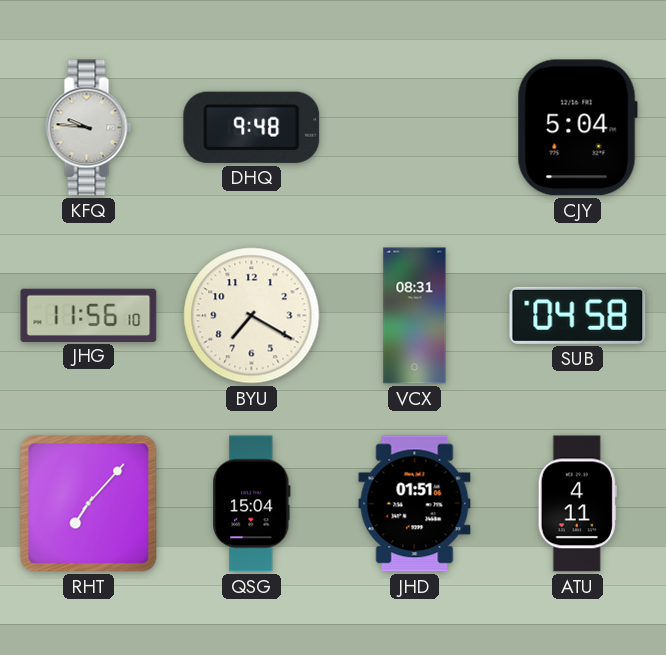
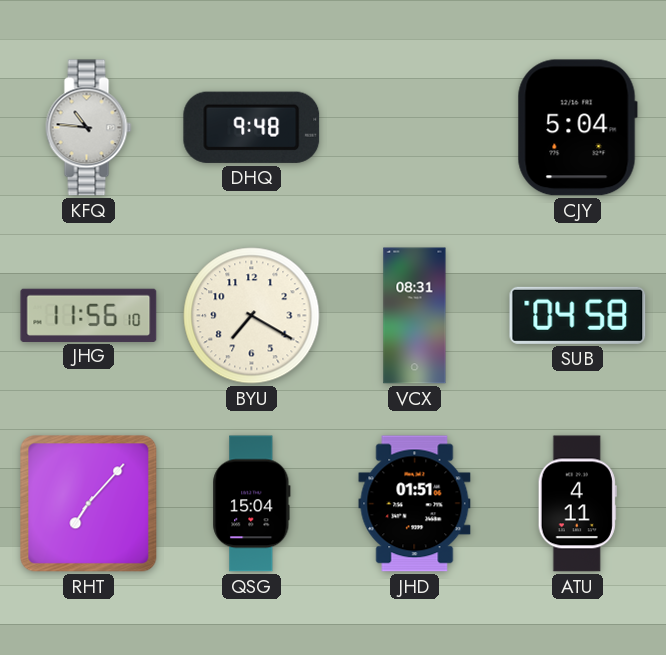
KFQ: 9:46 -> 10:46
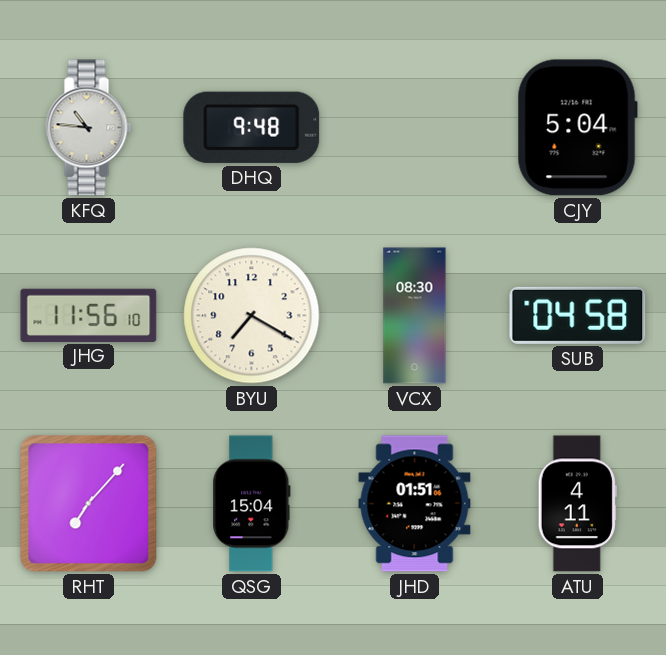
VCX: 08:31 -> 08:30
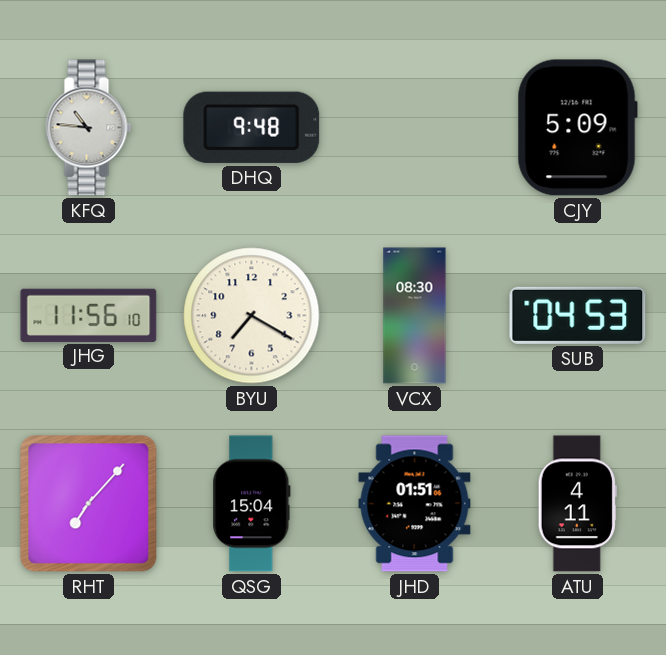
CJY: 5:04 -> 5:09
SUB: 04:58 -> 04:53
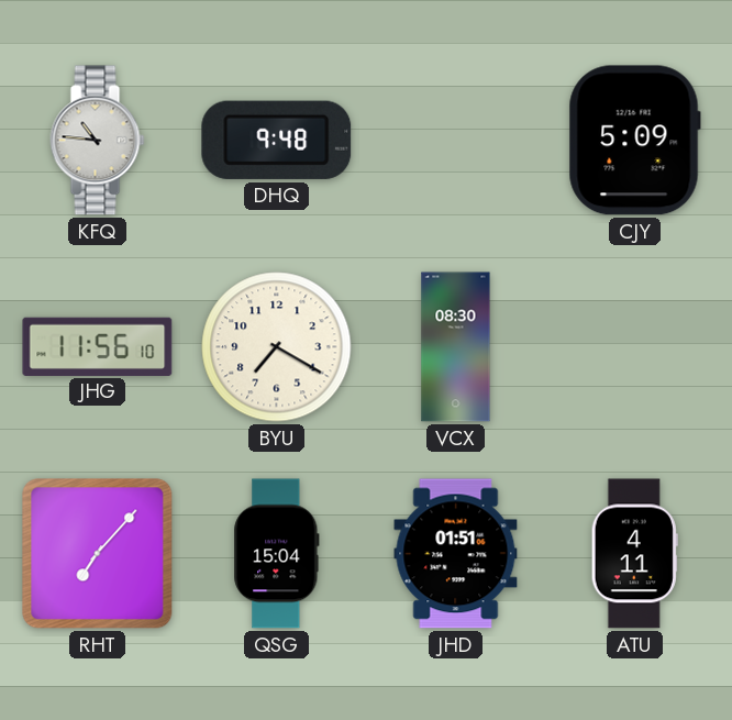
SUB: 04:53 -> none
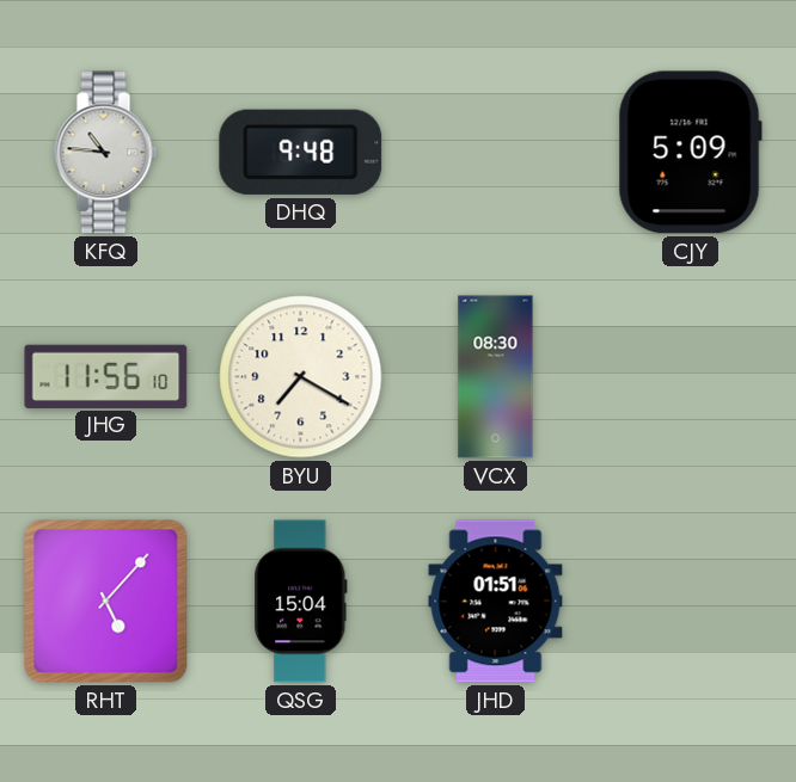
RHT: 7:07 -> 5:07
ATU: 4:11 -> none
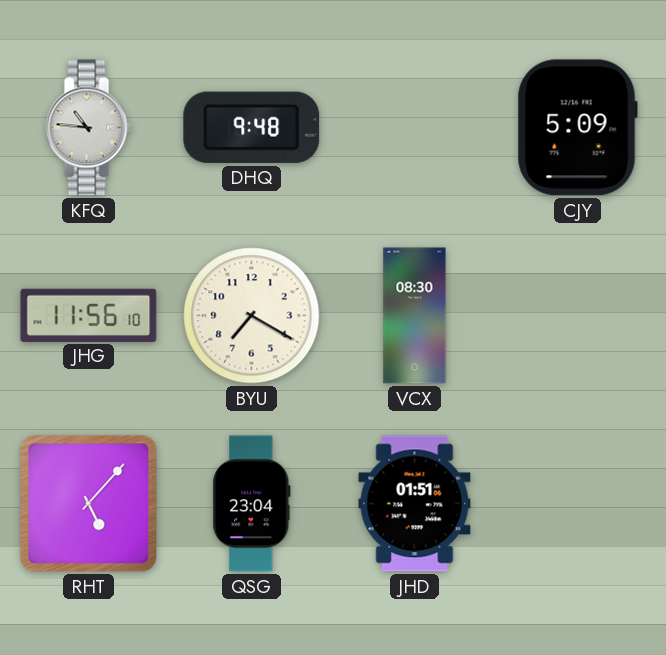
QSG: 15:04 -> 23:04
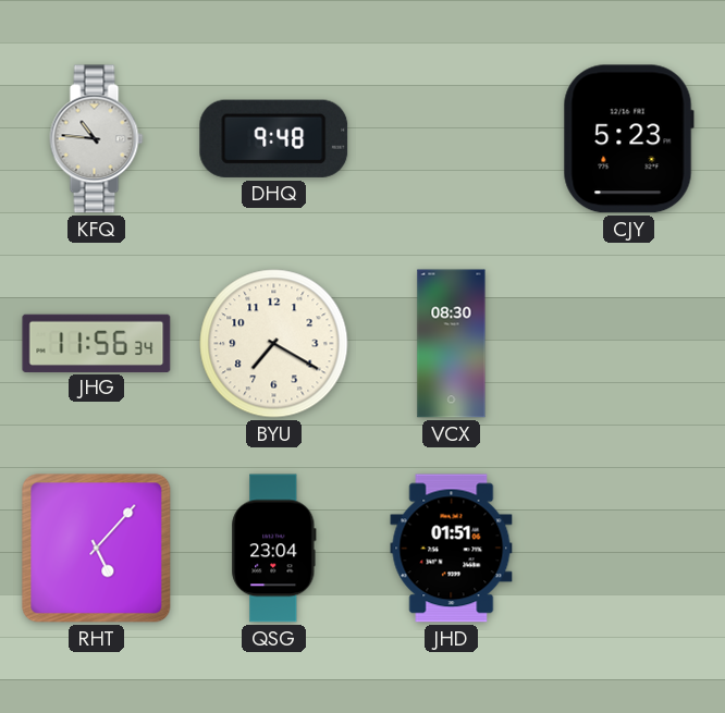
CJY: 5:09 -> 5:23
JHG: 11:56:10 -> 11:56:34
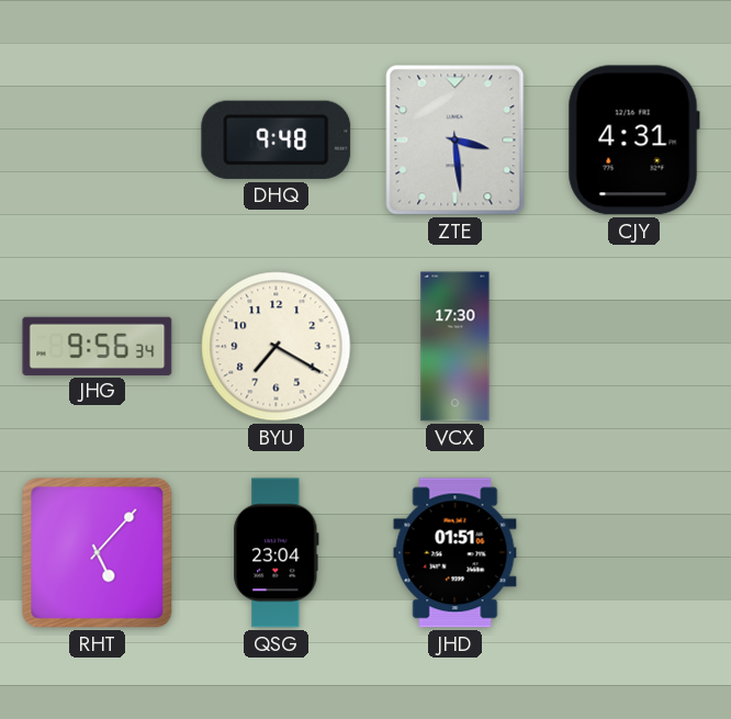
KFQ: 10:46 -> none
ZTE: none -> 3:29
CJY: 5:23 -> 4:31
JHG: 11:56 -> 9:56
VCX: 08:30 -> 17:30
